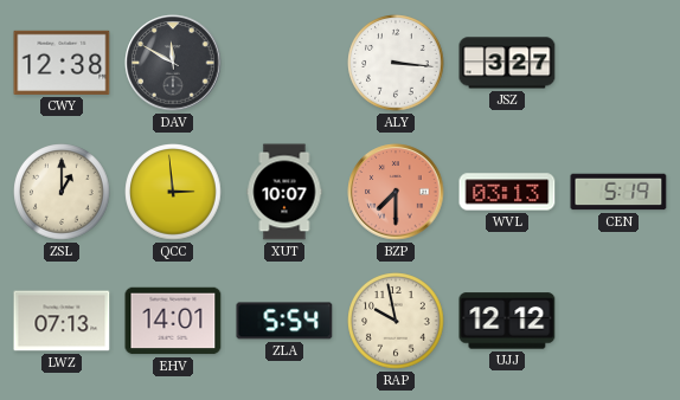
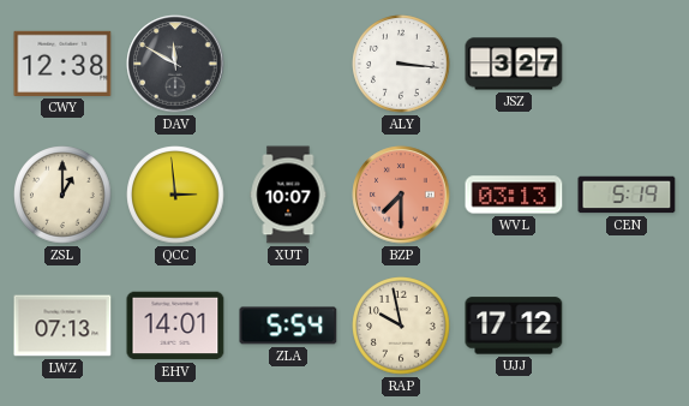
UJJ: 12:12 -> 17:12
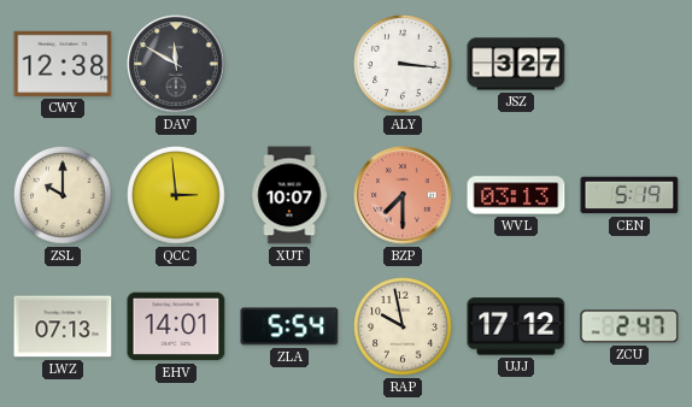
ZSL: 1:00 -> 10:00
ZCU: none -> 2:47
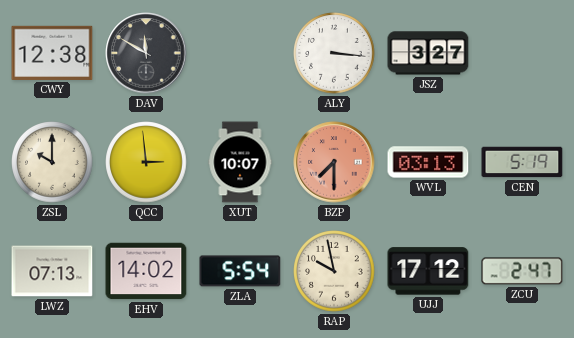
EHV: 14:01 -> 14:02
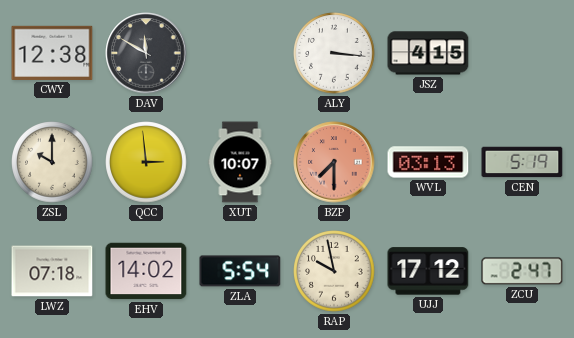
JSZ: 3:27 -> 4:15
LWZ: 07:13 -> 07:18
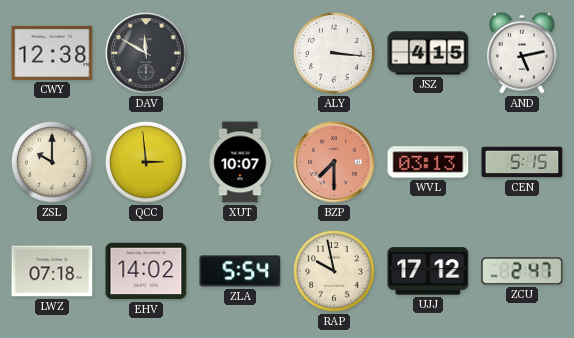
AND: none -> 5:13
CEN: 5:19 -> 5:15
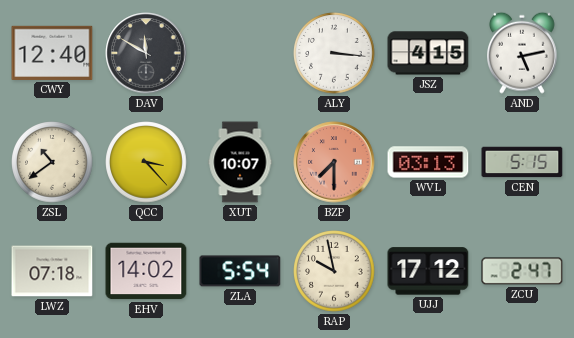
CWY: 12:38 -> 12:40
ZSL: 10:00 -> 10:39
QCC: 2:59 -> 3:23
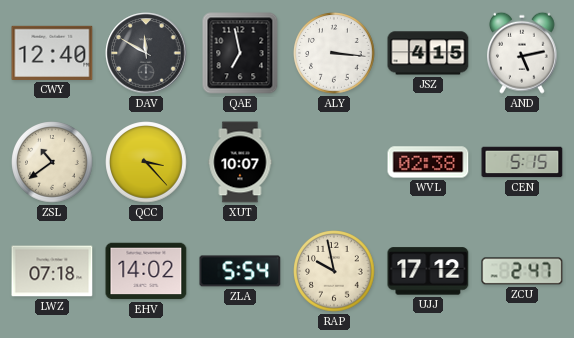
QAE: none -> 6:58
BZP: 7:30 -> none
WVL: 03:13 -> 02:38
